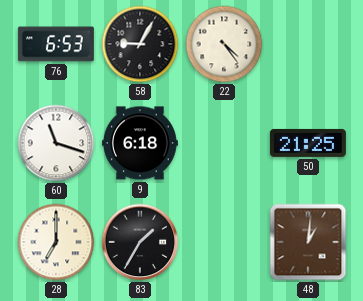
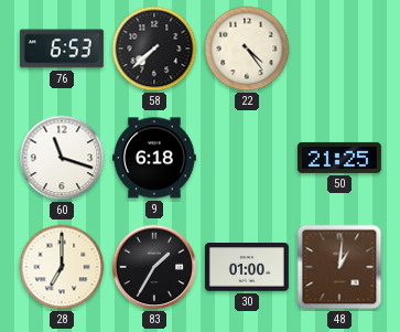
58: 9:05 -> 7:38
30: none -> 01:00
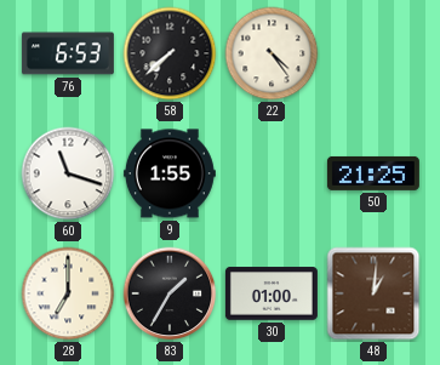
9: 6:18 -> 1:55
